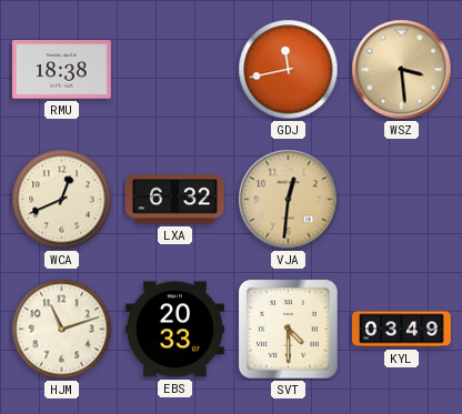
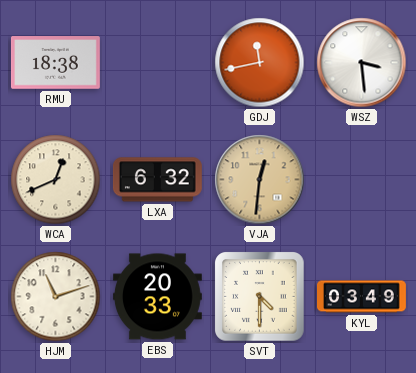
WSZ dial: champagne -> white
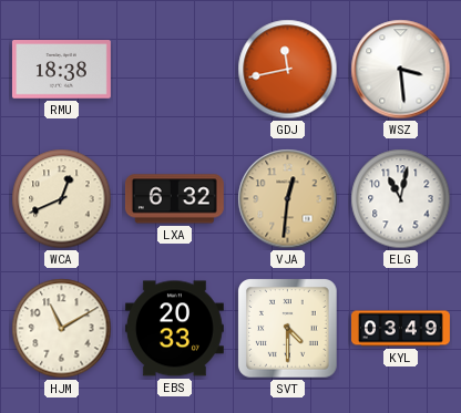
ELG: none -> 11:02
HJM: 11:12 -> 11:10
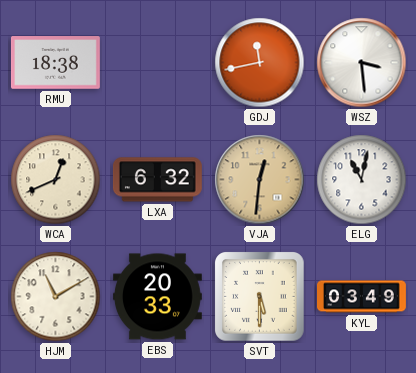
SVT: 4:30 -> 5:30
